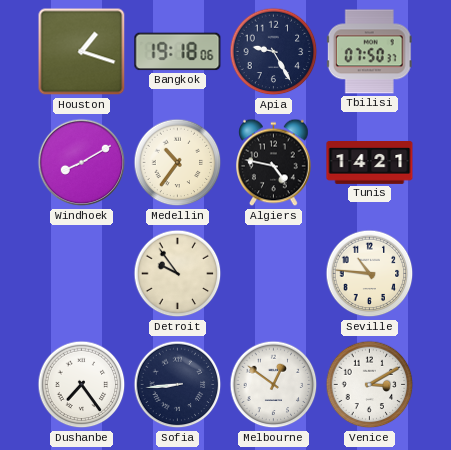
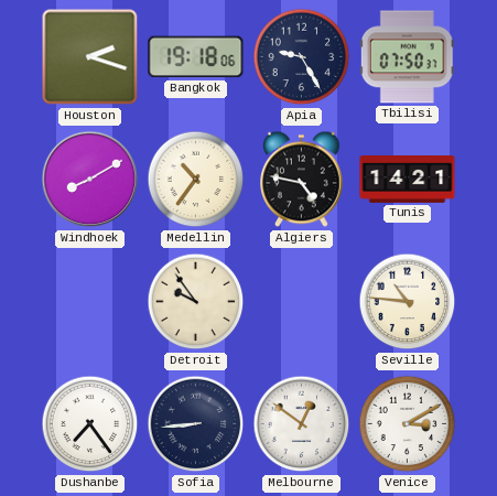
Houston: 1:18 -> 2:18
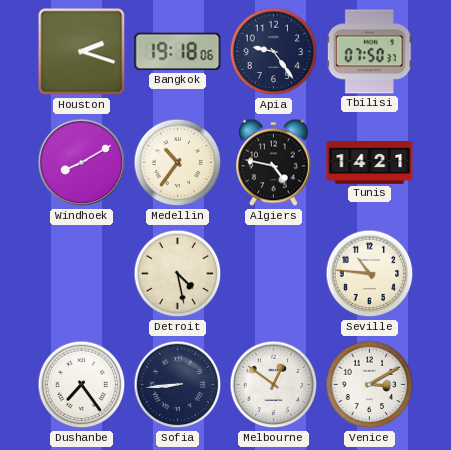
Apia: 9:25 -> 9:24
Detroit: 9:54 -> 4:28
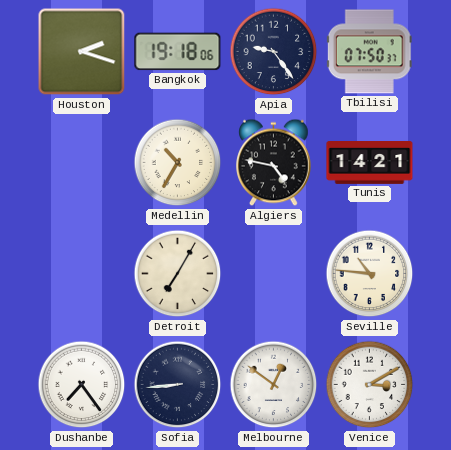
Windhoek: 8:10 -> none
Medellin: 10:36 -> 10:35
Detroit: 4:28 -> 7:05
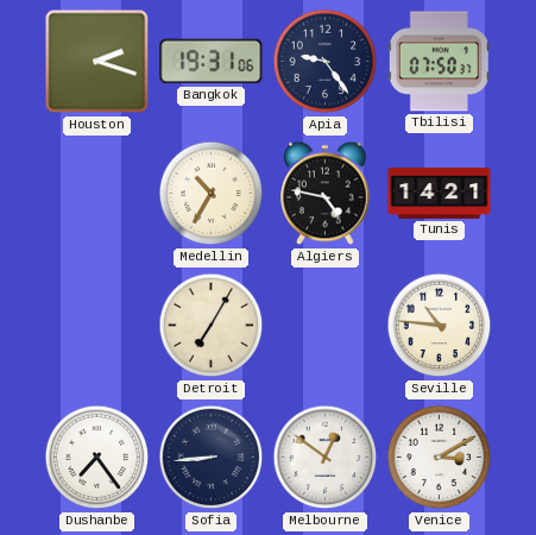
Bangkok: 19:18 -> 19:31
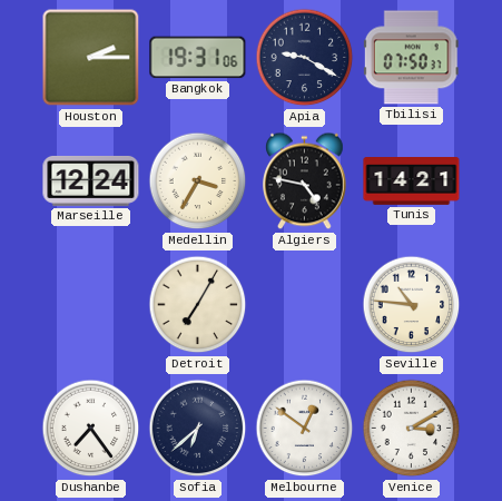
Houston: 2:18 -> 2:15
Apia: 9:24 -> 9:20
Marseille: none -> 12:24
Medellin: 10:35 -> 3:35
Sofia: 8:44 -> 6:38
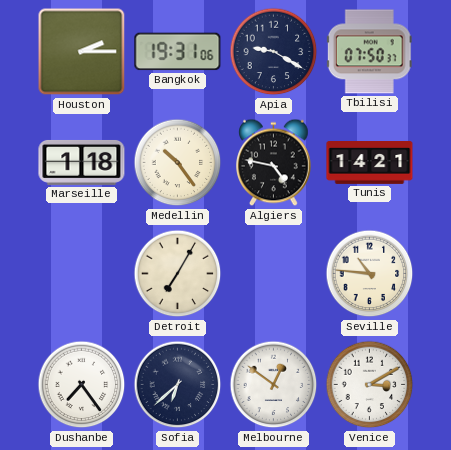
Marseille: 12:24 -> 1:18
Medellin: 3:35 -> 10:24
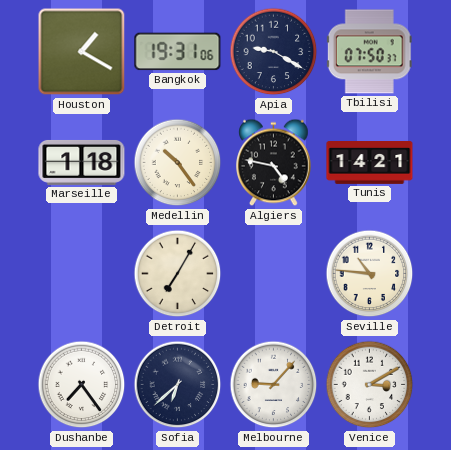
Houston: 2:15 -> 1:20
Melbourne: 12:51 -> 9:07
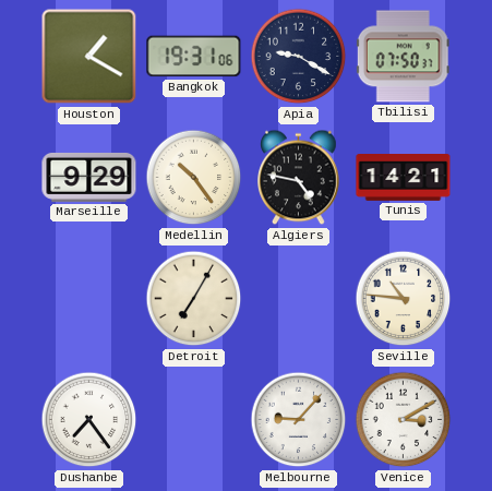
Marseille: 1:18 -> 9:29
Sofia: 6:38 -> none
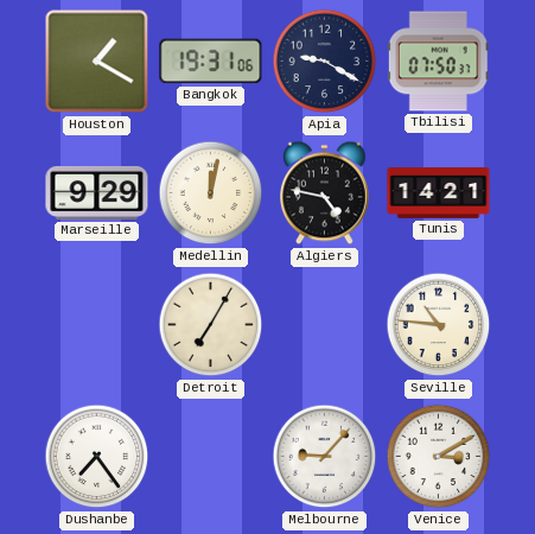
Medellin: 10:24 -> 12:02
